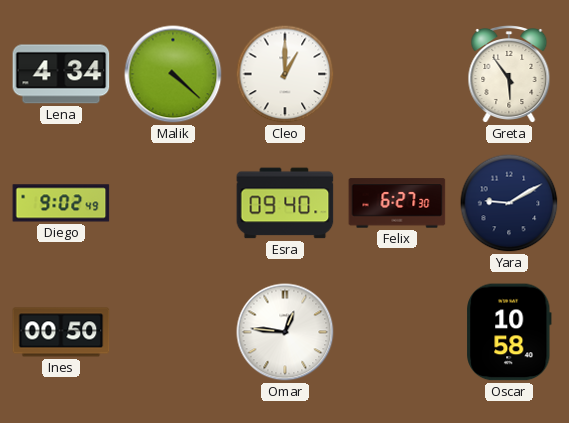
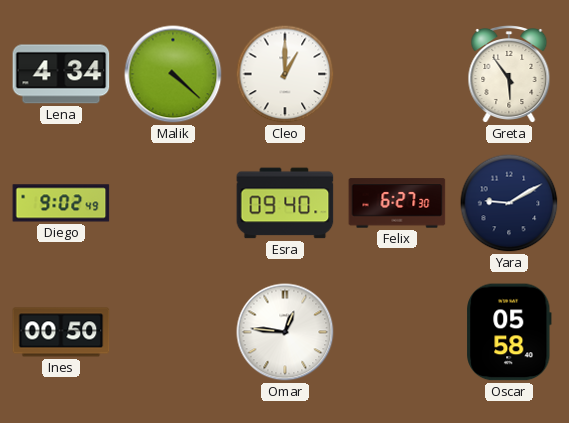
Oscar: 10:58 -> 05:58
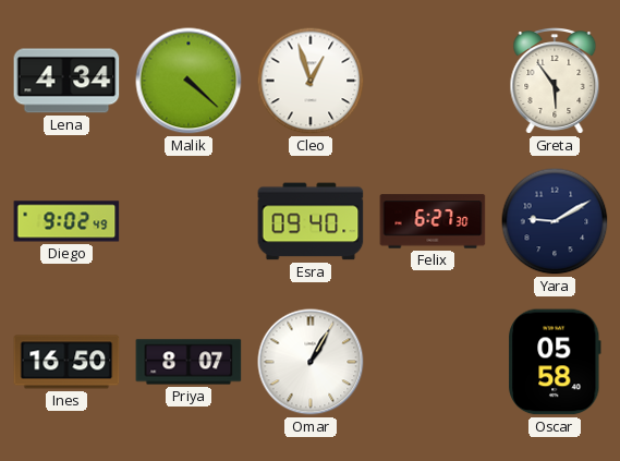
Cleo: 1:00 -> 12:57
Ines: 00:50 -> 16:50
Priya: none -> 8:07
Omar: 12:46 -> 1:05
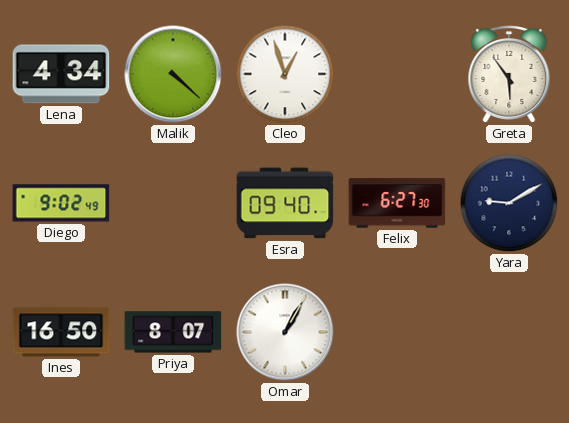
Oscar: 05:58 -> none
